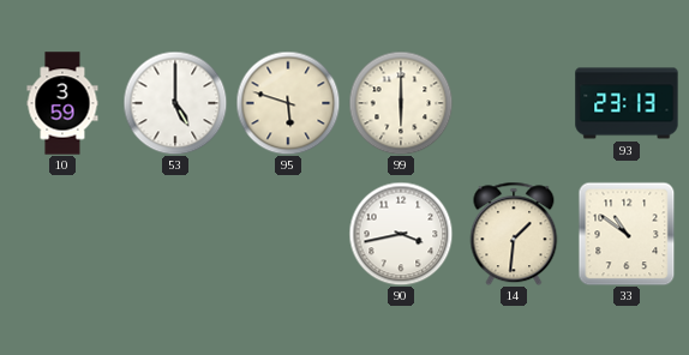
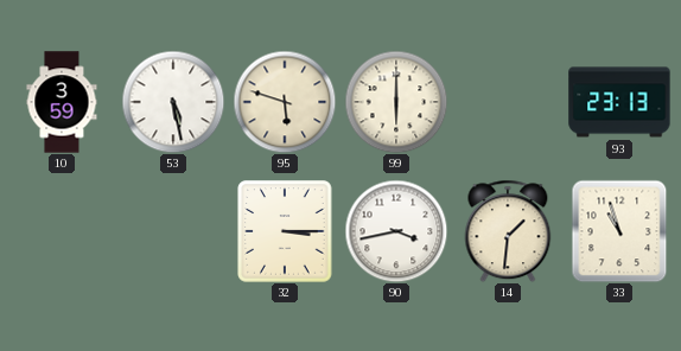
53: 5:00 -> 5:28
32: none -> 3:15
33: 10:51 -> 10:57
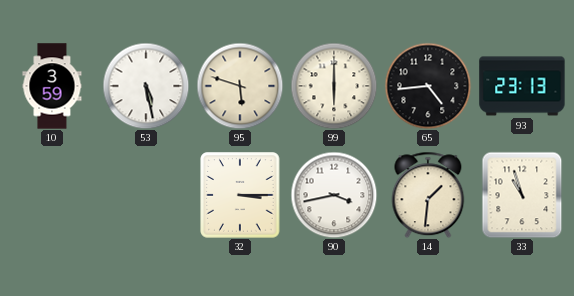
65: none -> 4:44
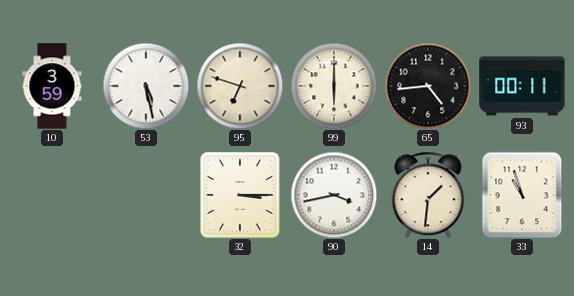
95: 5:48 -> 6:48
93: 23:13 -> 00:11
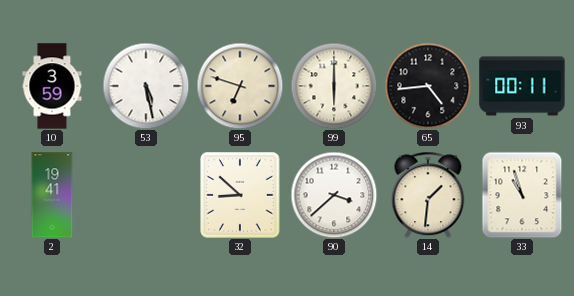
2: none -> 19:41
32: 3:15 -> 8:52
90: 3:43 -> 3:38
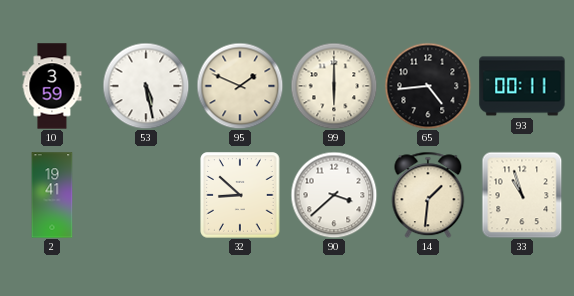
95: 6:48 -> 1:49
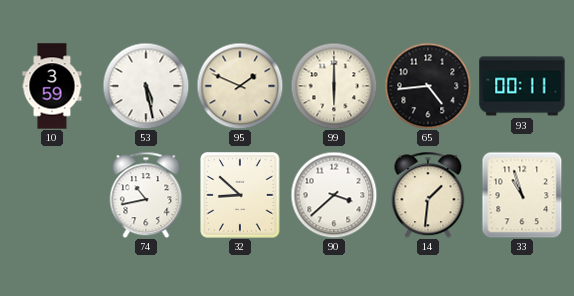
2: 19:41 -> none
74: none -> 10:43
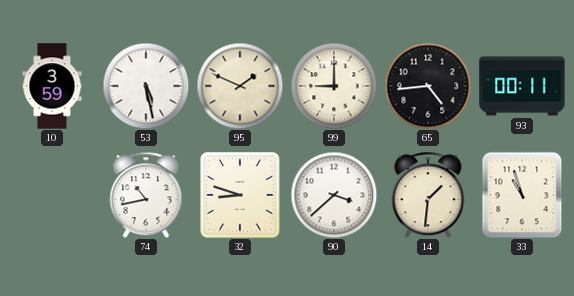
99: 6:00 -> 9:00
32: 8:52 -> 8:48
